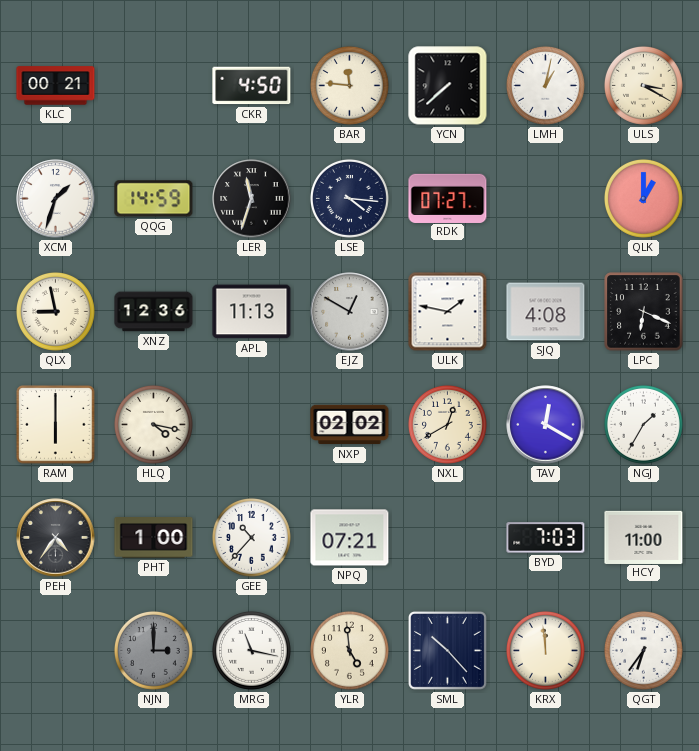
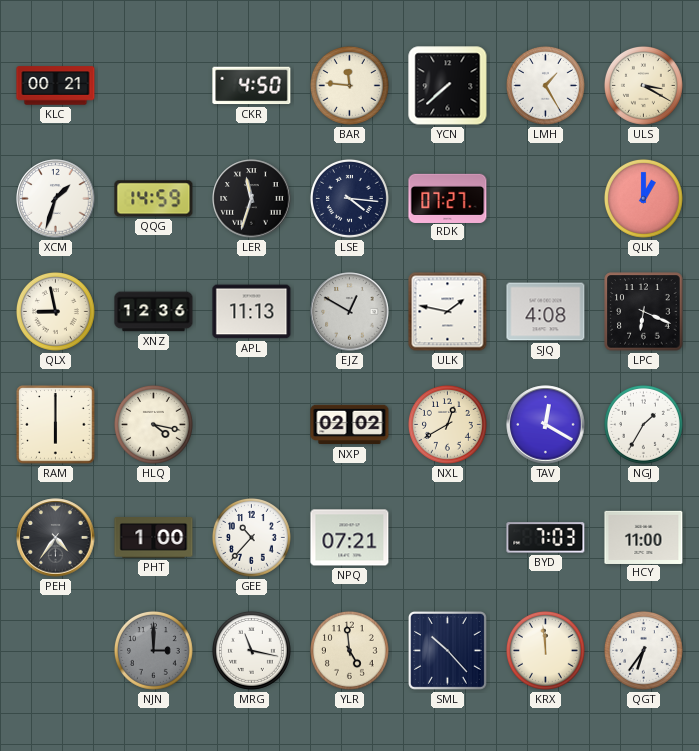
LMH: 1:02 -> 1:25
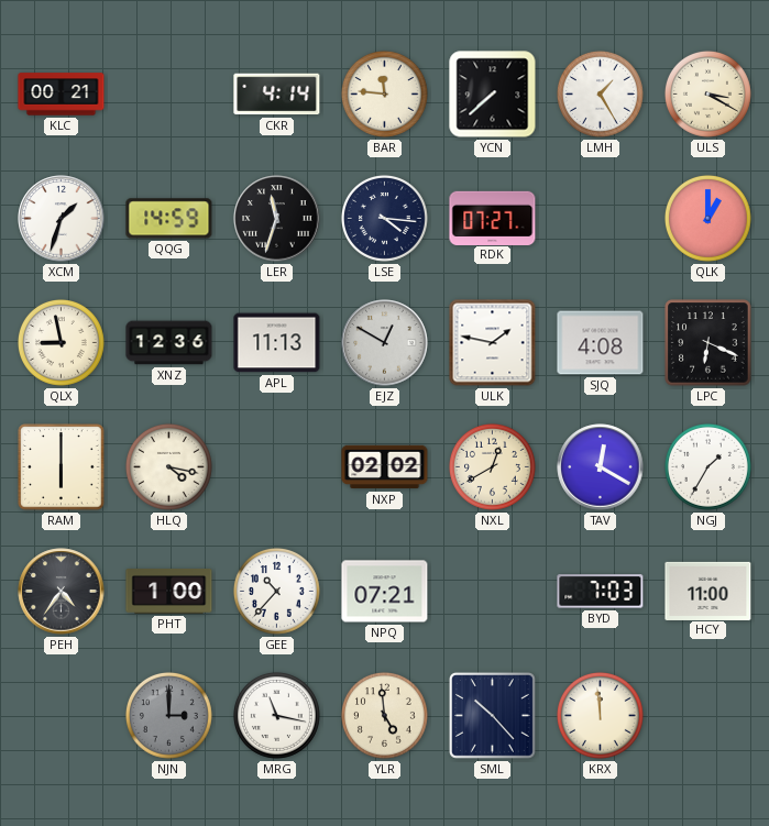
CKR: 4:50 -> 4:14
QGT: 6:36 -> none
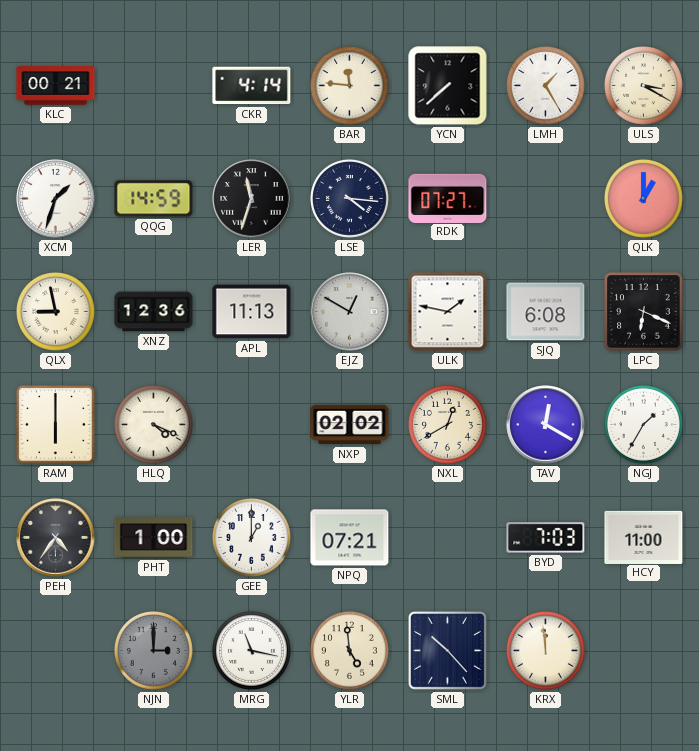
SJQ: 4:08 -> 6:08
HLQ: 4:17 -> 4:19
GEE: 10:37 -> 1:00
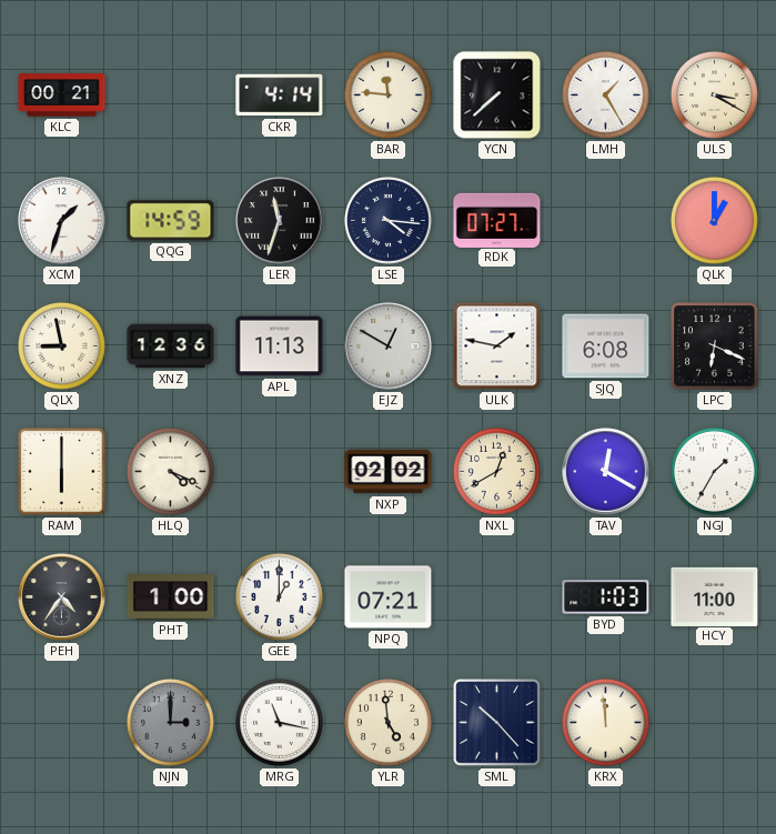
BYD: 7:03 -> 1:03
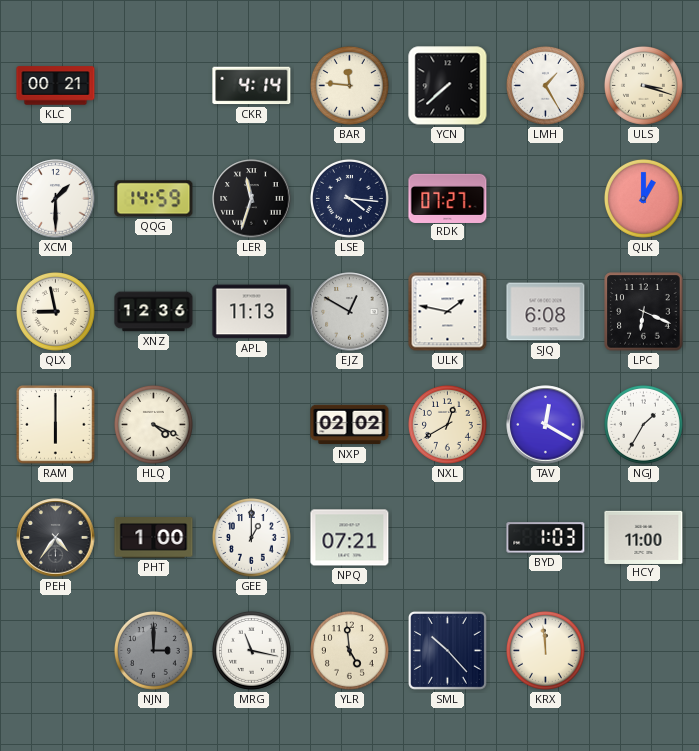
ULS: 3:20 -> 3:18
XCM: 1:33 -> 1:30
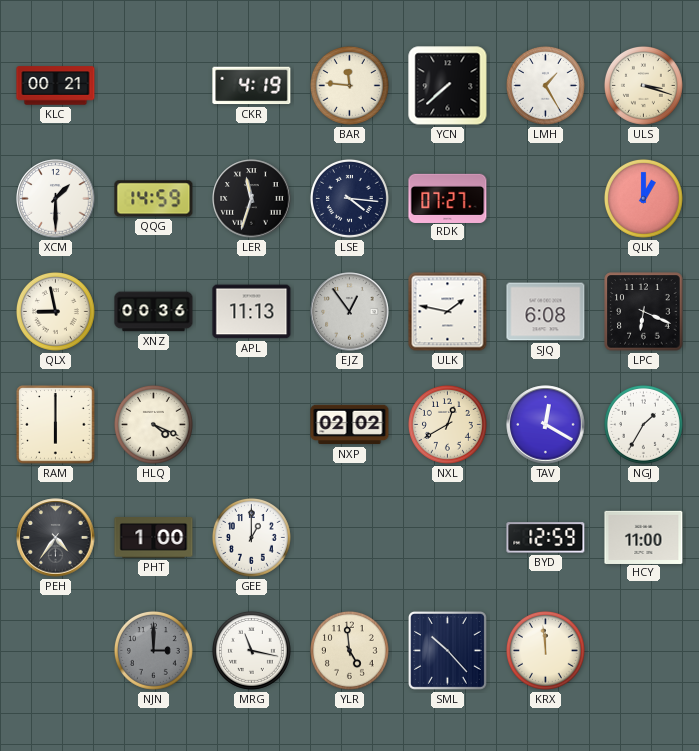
CKR: 4:14 -> 4:19
XNZ: 12:36 -> 00:36
EJZ: 12:50 -> 12:54
NPQ: 07:21 -> none
BYD: 1:03 -> 12:59
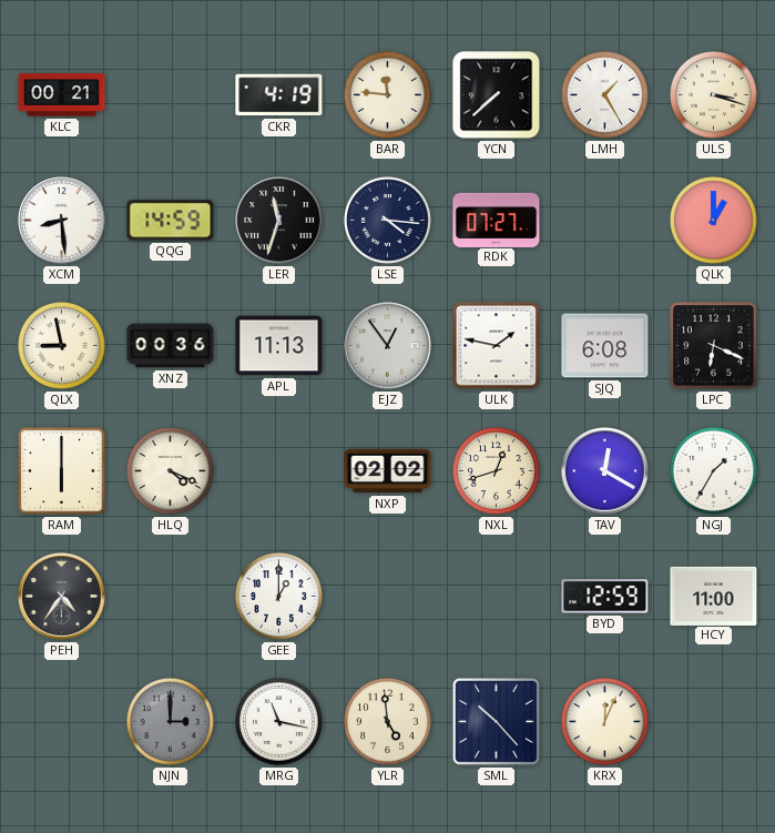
XCM: 1:30 -> 8:29
NXL: 12:40 -> 12:42
PHT: 1:00 -> none
KRX: 11:59 -> 12:04
